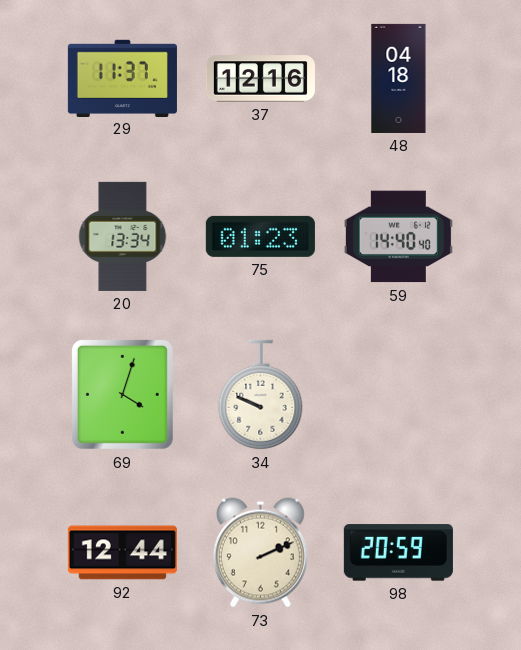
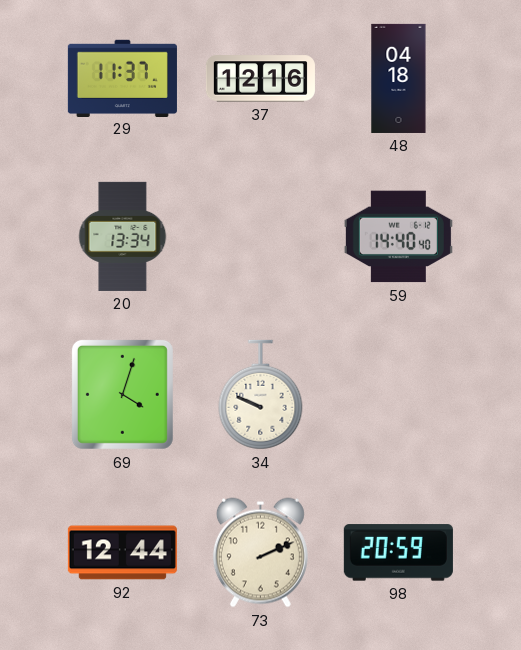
75: 01:23 -> none
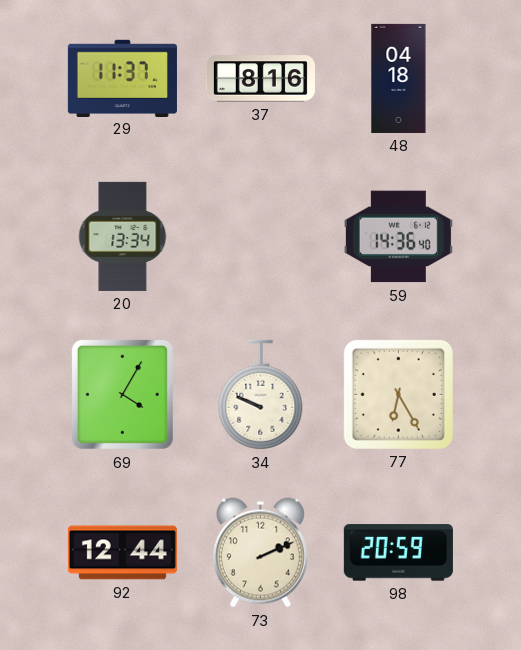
37: 12:16 -> 8:16
59: 14:40 -> 14:36
69: 4:03 -> 4:05
77: none -> 6:25
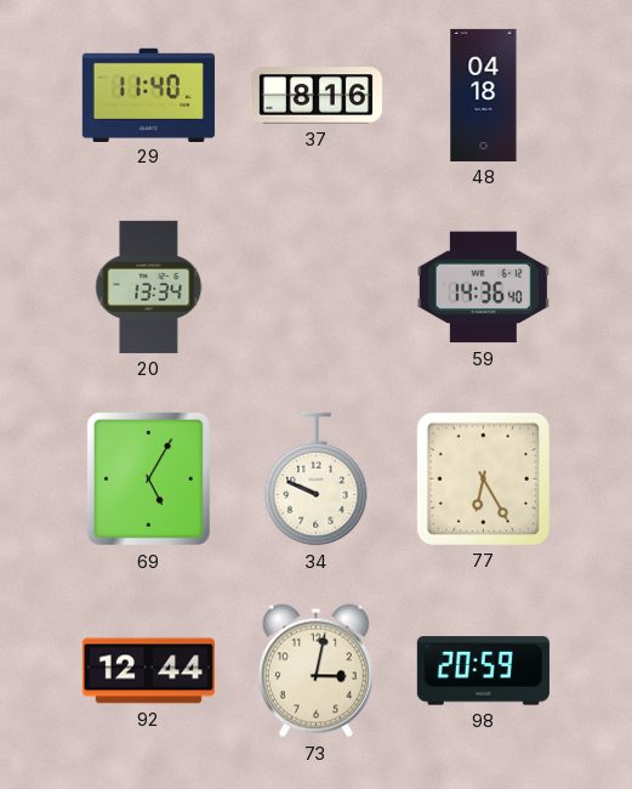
29: 11:37 -> 11:40
69: 4:05 -> 5:05
73: 2:11 -> 3:02
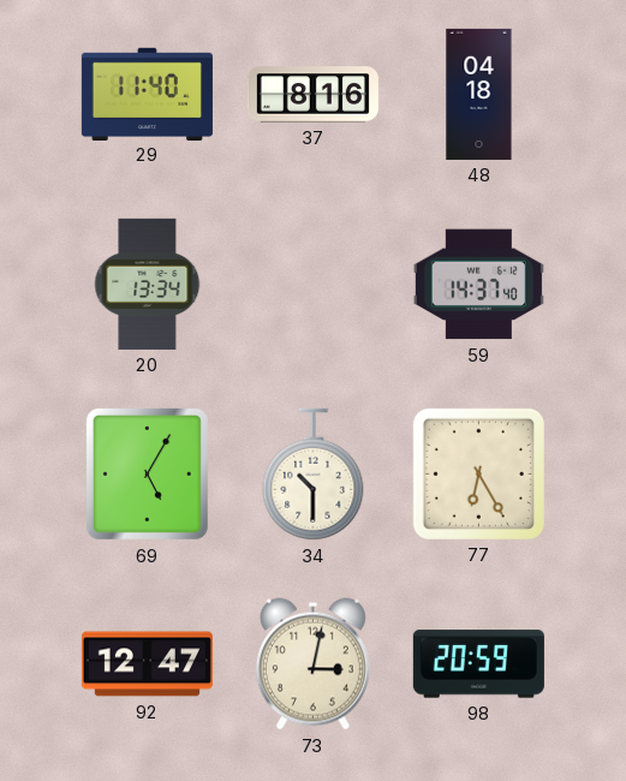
59: 14:36 -> 14:37
34: 9:49 -> 10:30
92: 12:44 -> 12:47
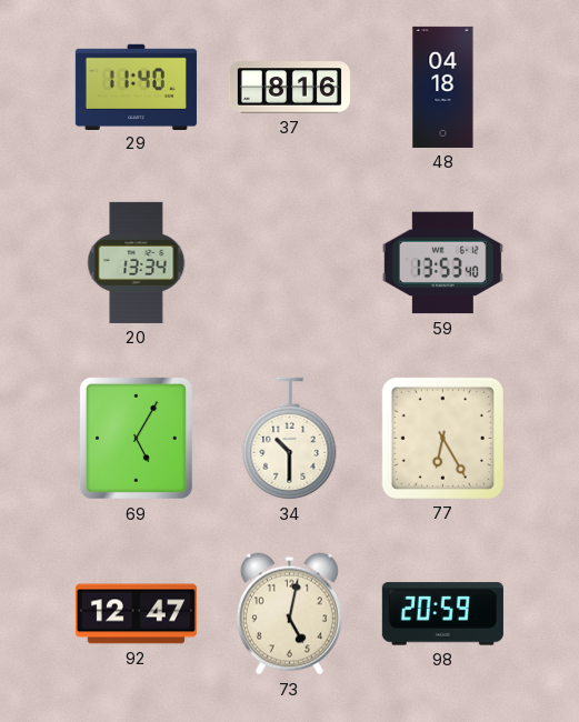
59: 14:37 -> 13:53
73: 3:02 -> 5:02
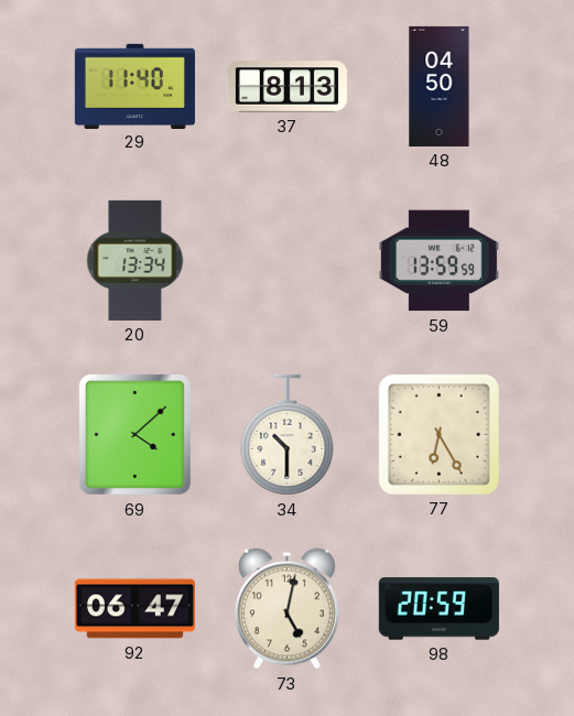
37: 8:16 -> 8:13
48: 04:18 -> 04:50
59: 13:53 -> 13:59
69: 5:05 -> 4:08
92: 12:47 -> 06:47
